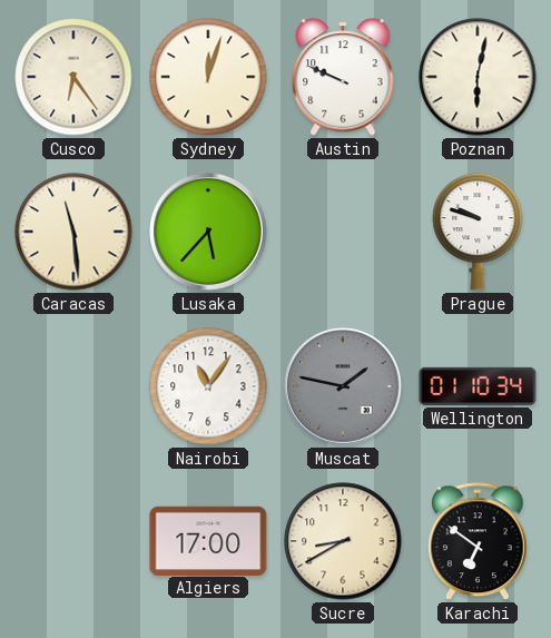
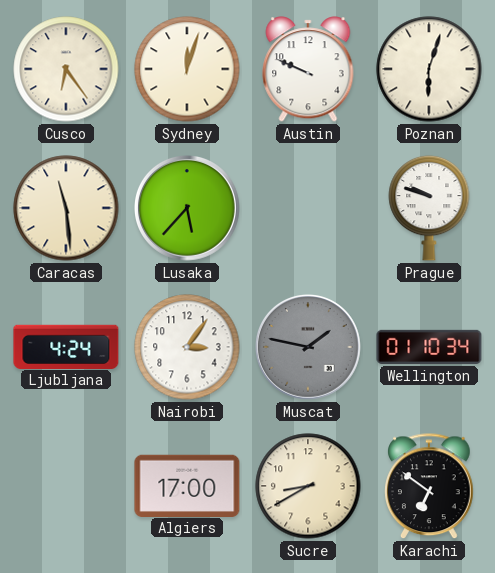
Poznan: 6:02 -> 6:03
Ljubljana: none -> 4:24
Nairobi: 11:06 -> 3:06
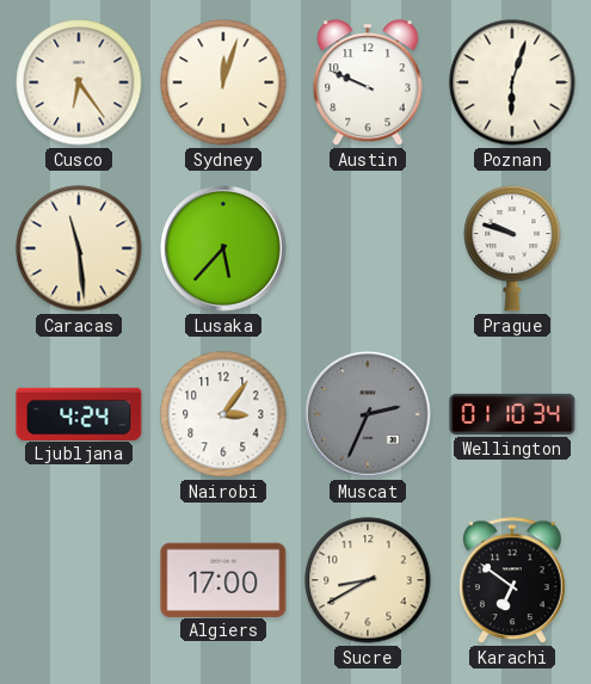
Muscat: 1:47 -> 2:34
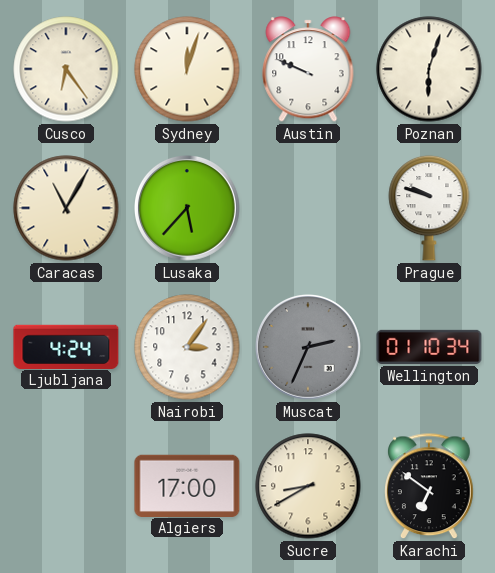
Caracas: 11:29 -> 11:05
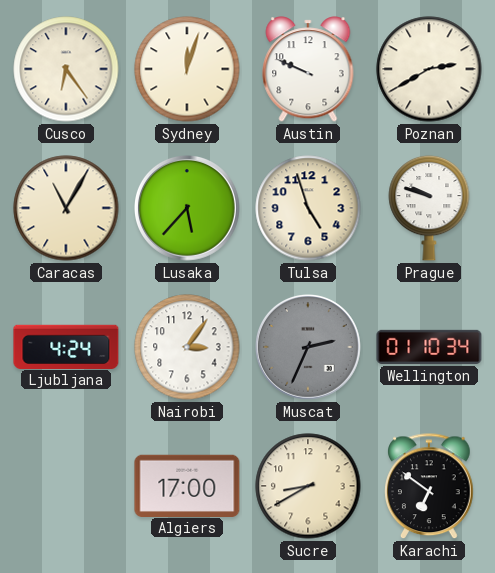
Poznan: 6:03 -> 2:40
Tulsa: none -> 4:57
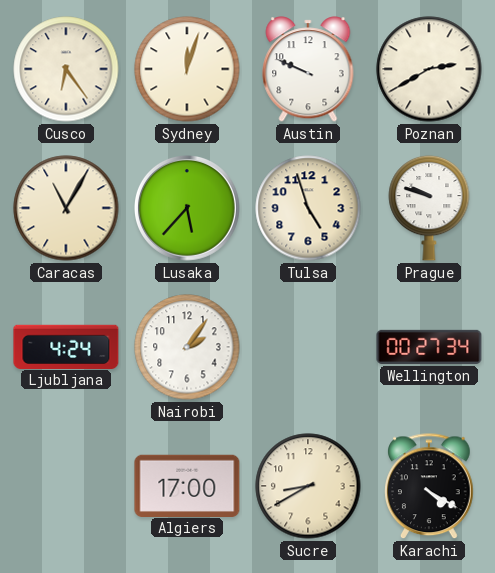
Nairobi: 3:06 -> 2:06
Muscat: 2:34 -> none
Wellington: 01:10 -> 00:27
Karachi: 6:51 -> 4:20
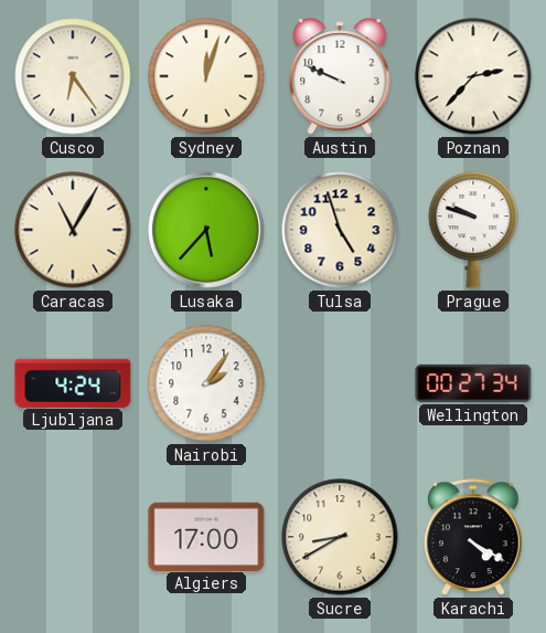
Poznan: 2:40 -> 2:37
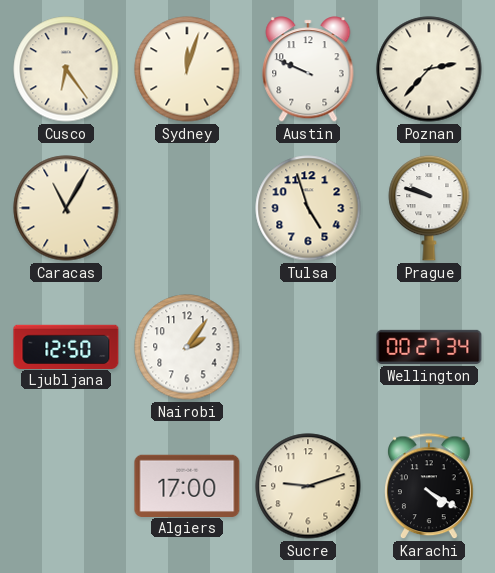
Lusaka: 5:37 -> none
Ljubljana: 4:24 -> 12:50
Sucre: 8:40 -> 9:12
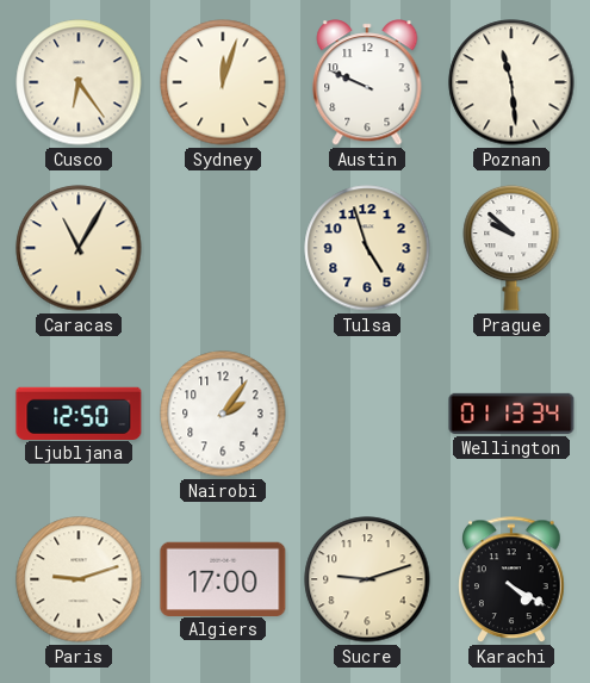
Poznan: 2:37 -> 11:29
Prague: 9:48 -> 9:52
Wellington: 00:27 -> 01:13
Paris: none -> 9:12
